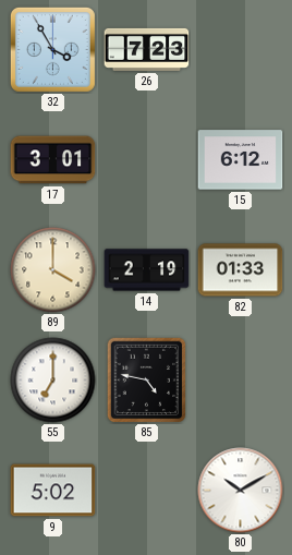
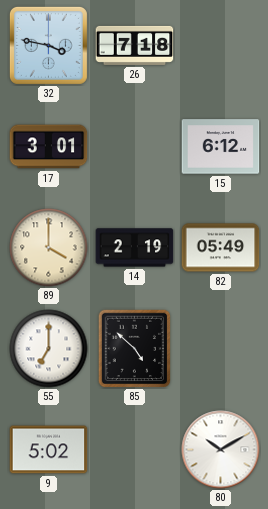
32: 3:55 -> 3:47
26: 7:23 -> 7:18
82: 01:33 -> 05:49
85: 4:47 -> 4:52
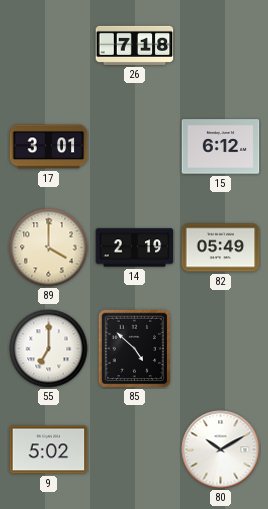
32: 3:47 -> none
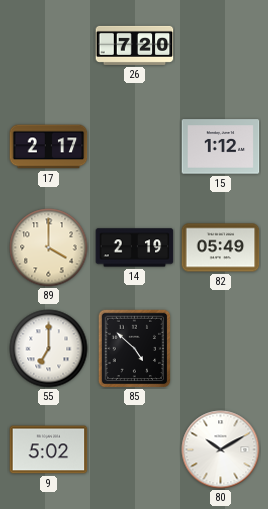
26: 7:18 -> 7:20
17: 3:01 -> 2:17
15: 6:12 -> 1:12
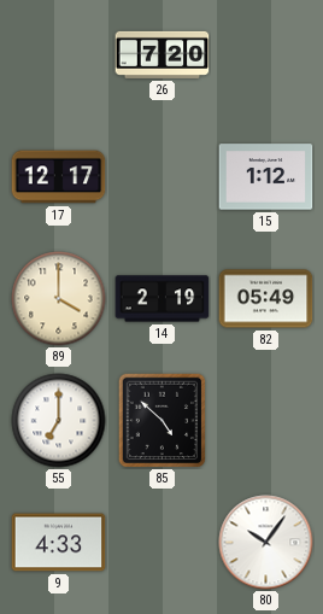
17: 2:17 -> 12:17
9: 5:02 -> 4:33
80: 10:10 -> 10:06
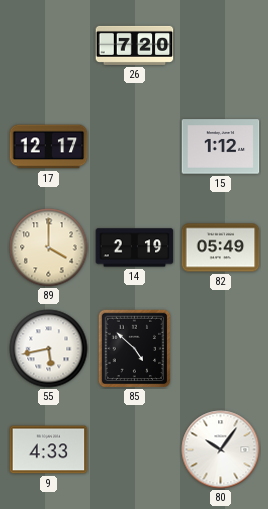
55: 7:00 -> 5:43
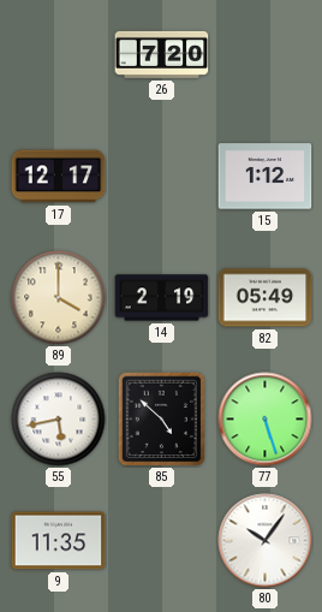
77: none -> 5:27
9: 4:33 -> 11:35
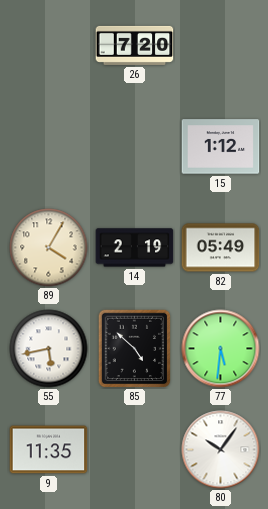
17: 12:17 -> none
89: 4:00 -> 4:05
77: 5:27 -> 5:31
